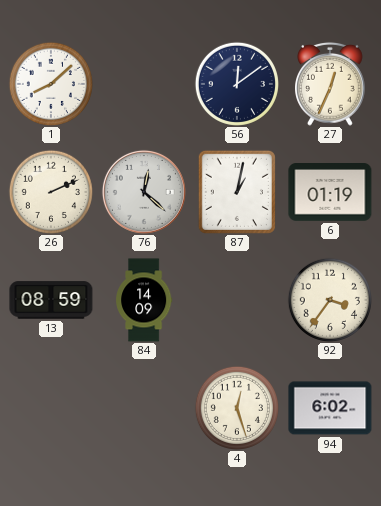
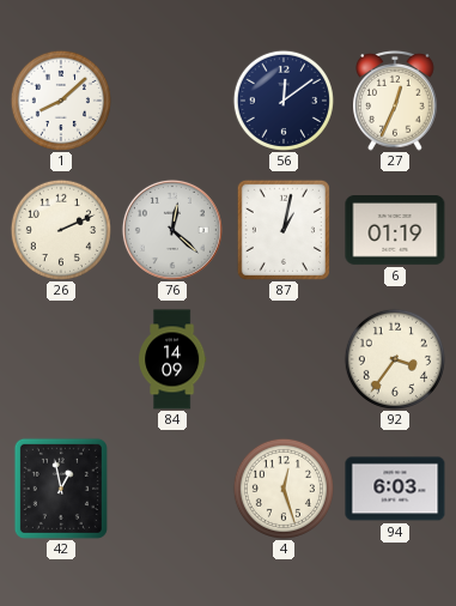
13: 08:59 -> none
42: none -> 12:58
94: 6:02 -> 6:03
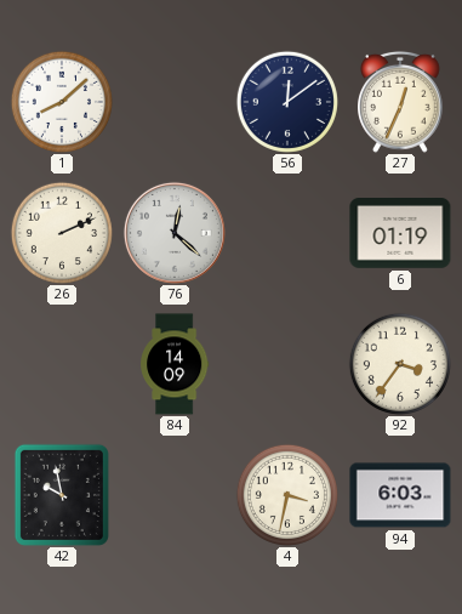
87: 1:02 -> none
42: 12:58 -> 9:58
4: 12:27 -> 3:32
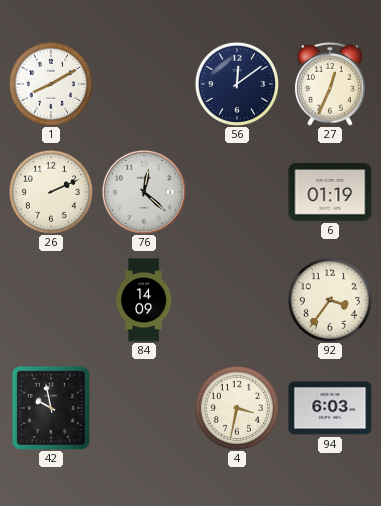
1: 8:08 -> 8:10
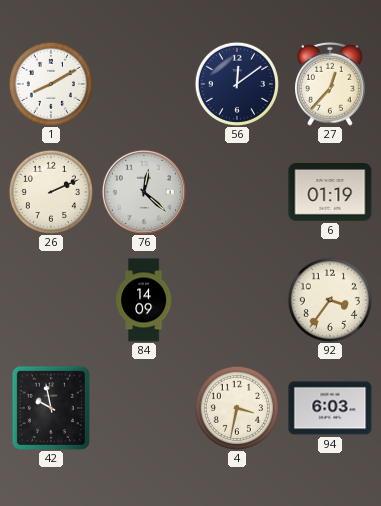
27: 12:34 -> 12:37
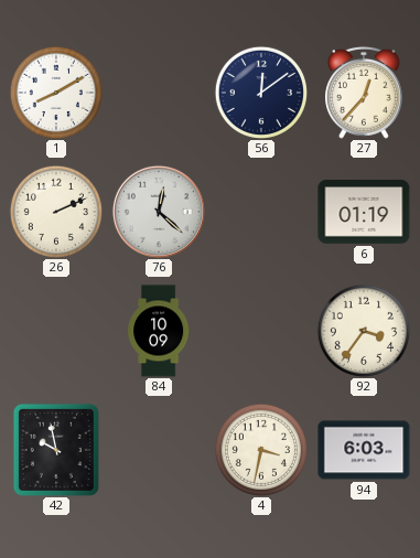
84: 14:09 -> 10:09
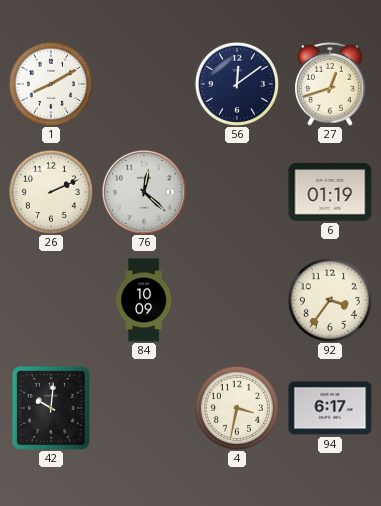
27: 12:37 -> 12:42
42: 9:58 -> 10:01
94: 6:03 -> 6:17
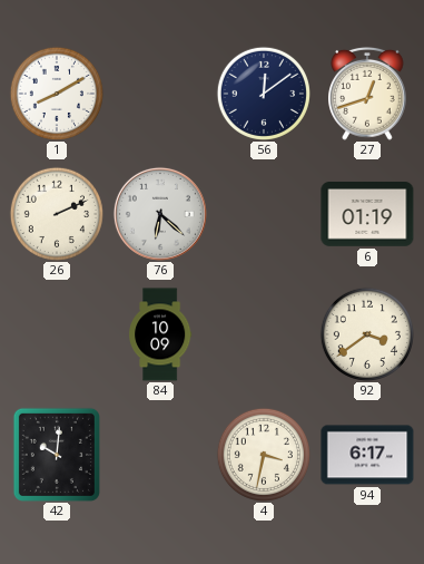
76: 12:22 -> 6:22
92: 3:36 -> 3:39
